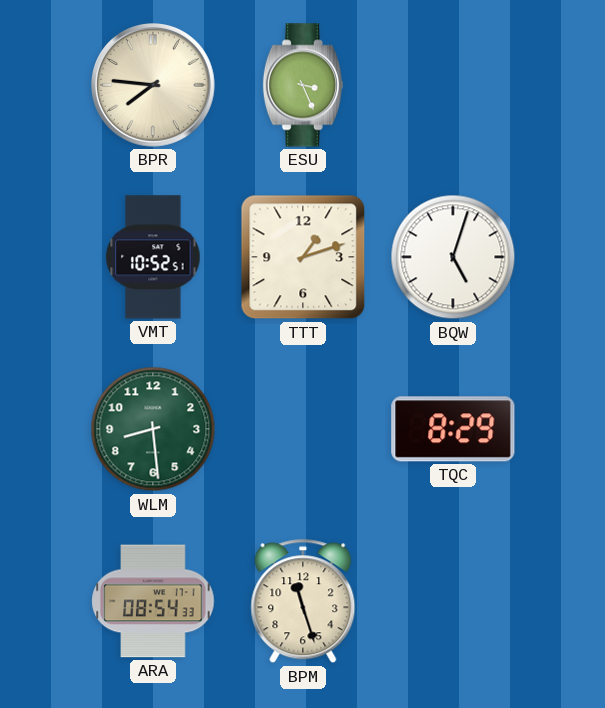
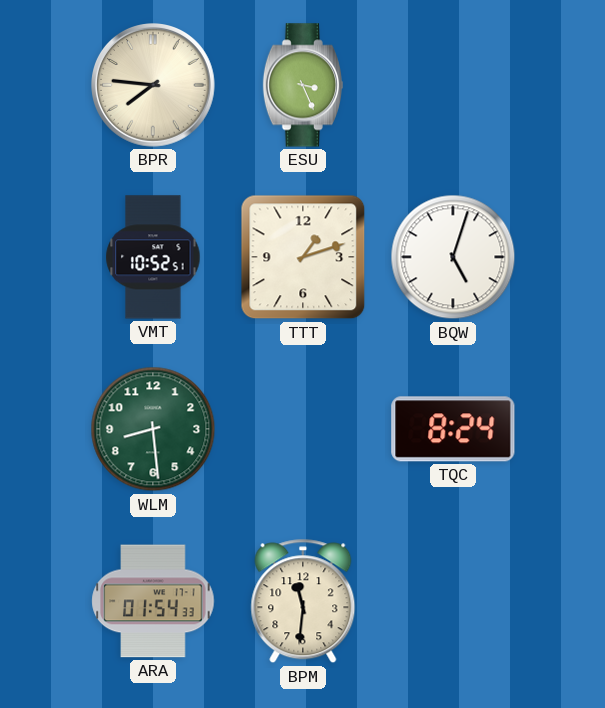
TQC: 8:29 -> 8:24
ARA: 08:54 -> 01:54
BPM: 11:27 -> 11:31
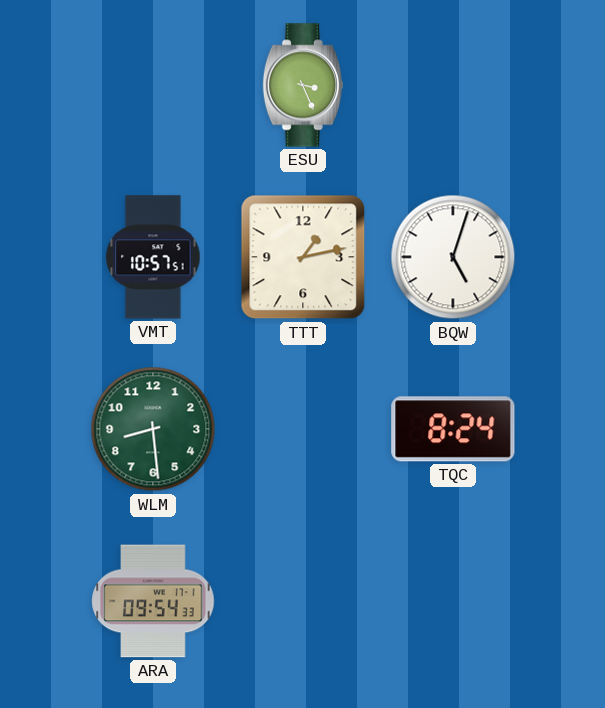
BPR: 7:46 -> none
VMT: 10:52 -> 10:57
TTT: 1:12 -> 1:13
ARA: 01:54 -> 09:54
BPM: 11:31 -> none
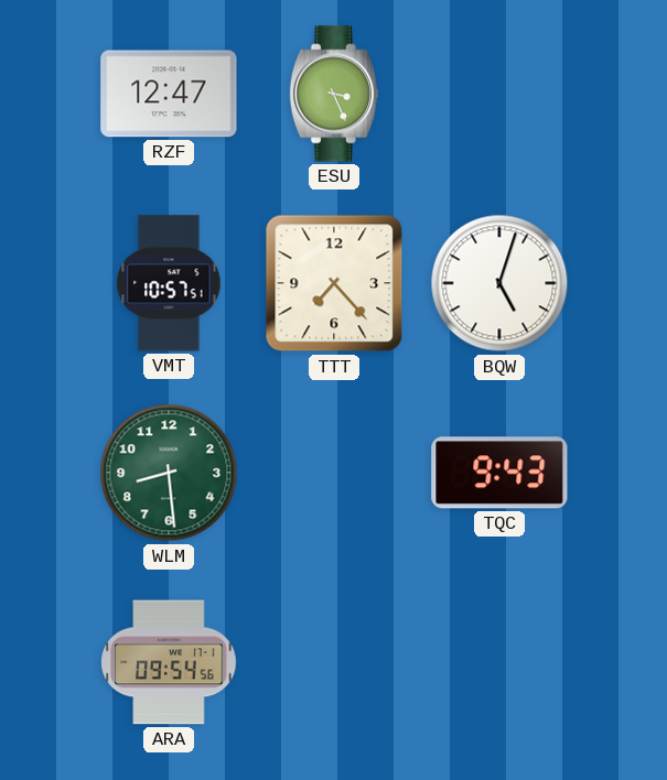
RZF: none -> 12:47
TTT: 1:13 -> 7:23
TQC: 8:24 -> 9:43
ARA: 09:54:33 -> 09:54:56
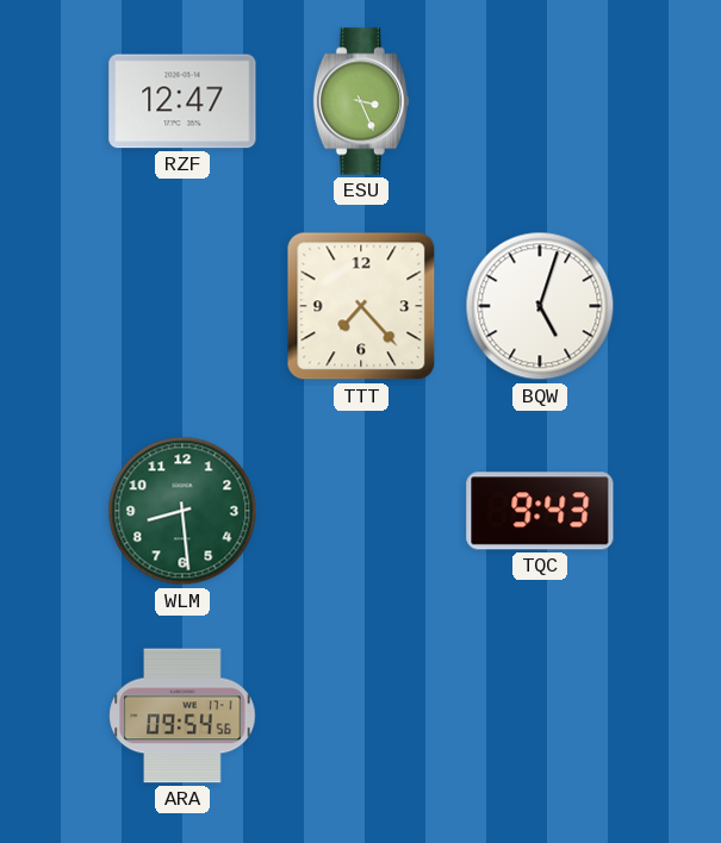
VMT: 10:57 -> none
